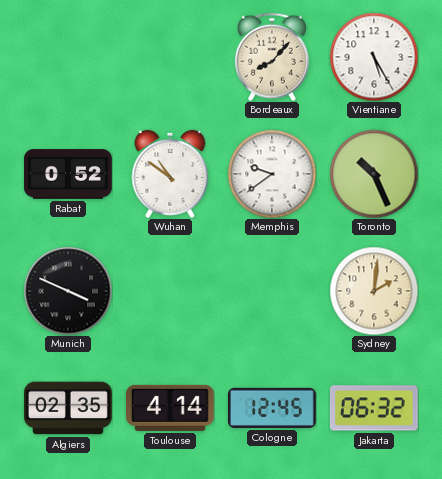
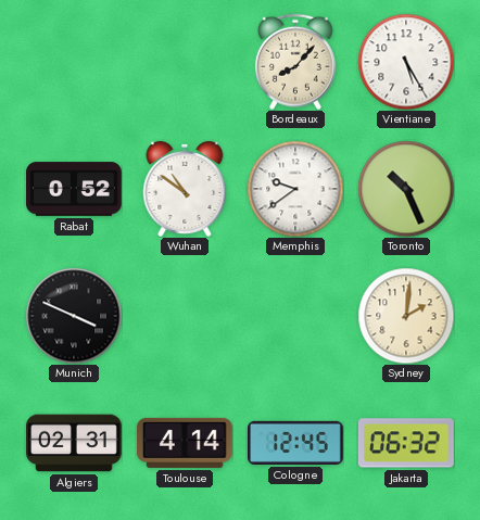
Algiers: 02:35 -> 02:31
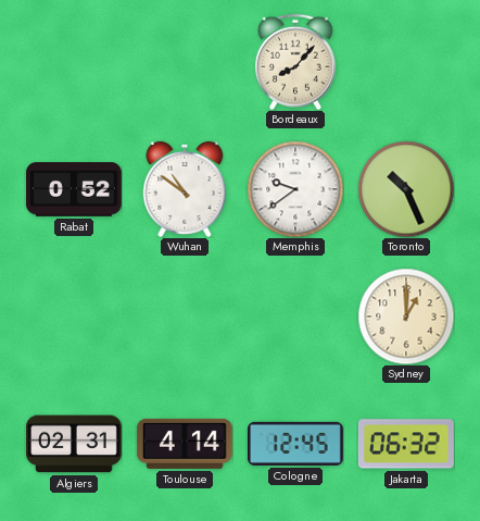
Vientiane: 5:25 -> none
Munich: 3:49 -> none
Sydney: 2:01 -> 1:00
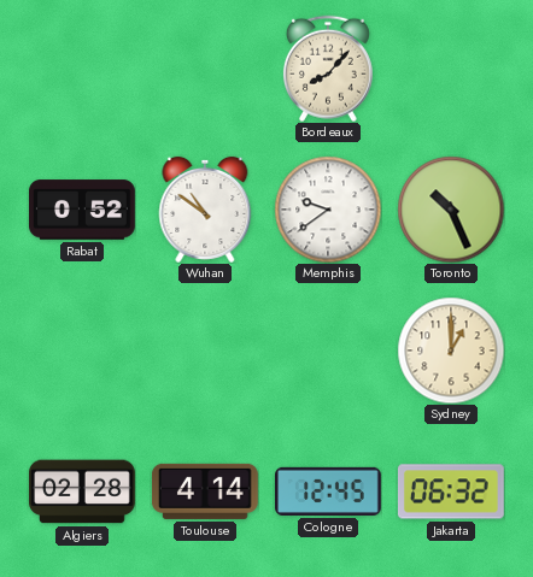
Algiers: 02:31 -> 02:28
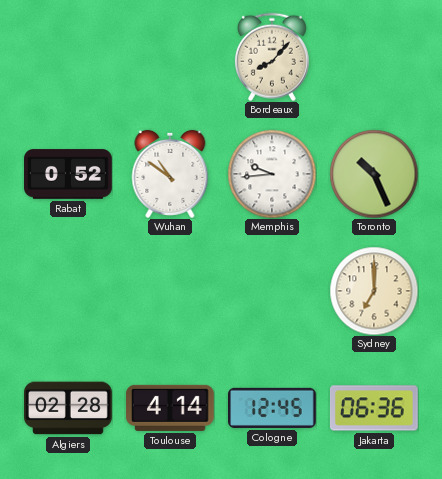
Memphis: 9:39 -> 9:44
Sydney: 1:00 -> 7:00
Jakarta: 06:32 -> 06:36
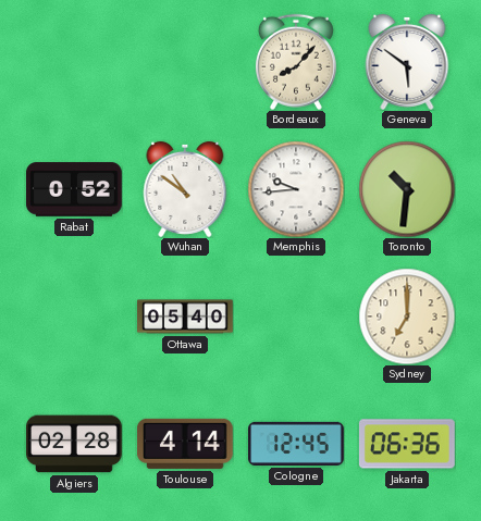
Geneva: none -> 5:51
Toronto: 10:26 -> 10:31
Ottawa: none -> 05:40
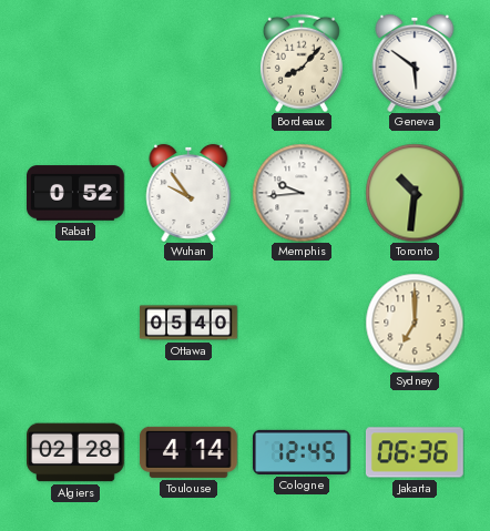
Wuhan: 10:51 -> 9:54
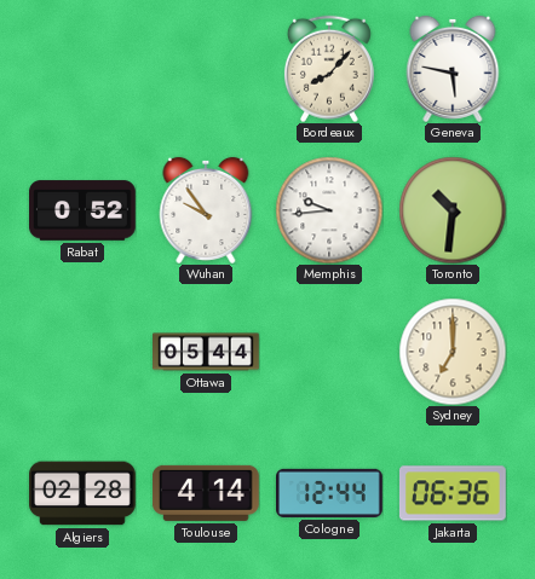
Geneva: 5:51 -> 5:47
Ottawa: 05:40 -> 05:44
Cologne: 12:45 -> 12:44
